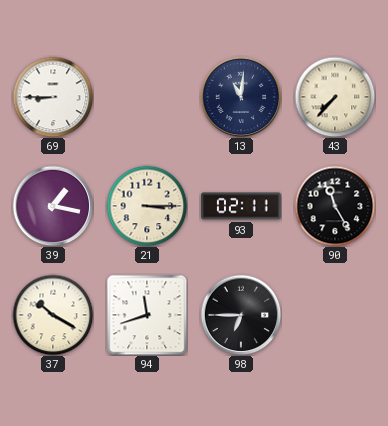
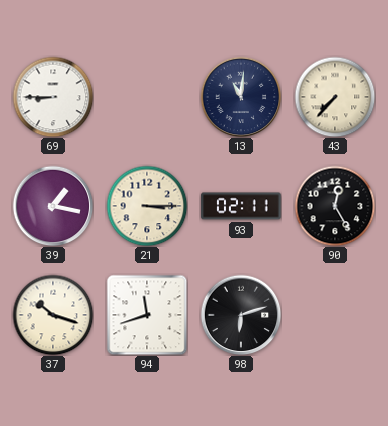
90: 11:25 -> 12:25
37: 10:20 -> 10:18
98: 6:45 -> 6:12
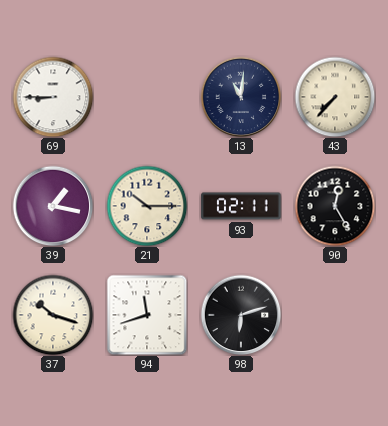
21: 3:15 -> 10:15
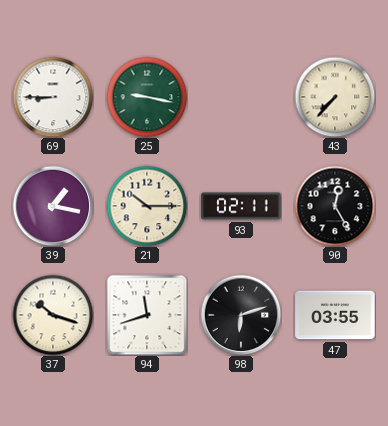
25: none -> 9:17
13: 11:01 -> none
47: none -> 03:55
